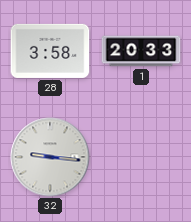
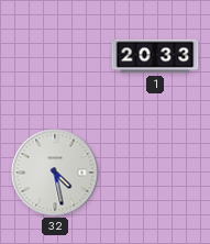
28: 3:58 -> none
32: 9:16 -> 4:28
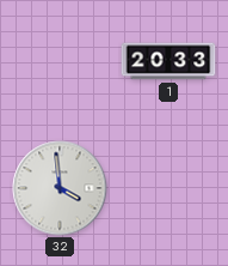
32: 4:28 -> 3:59
